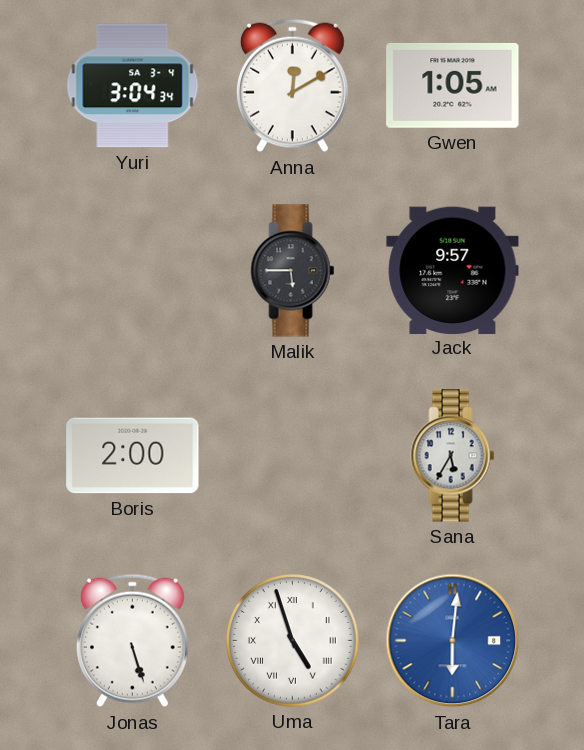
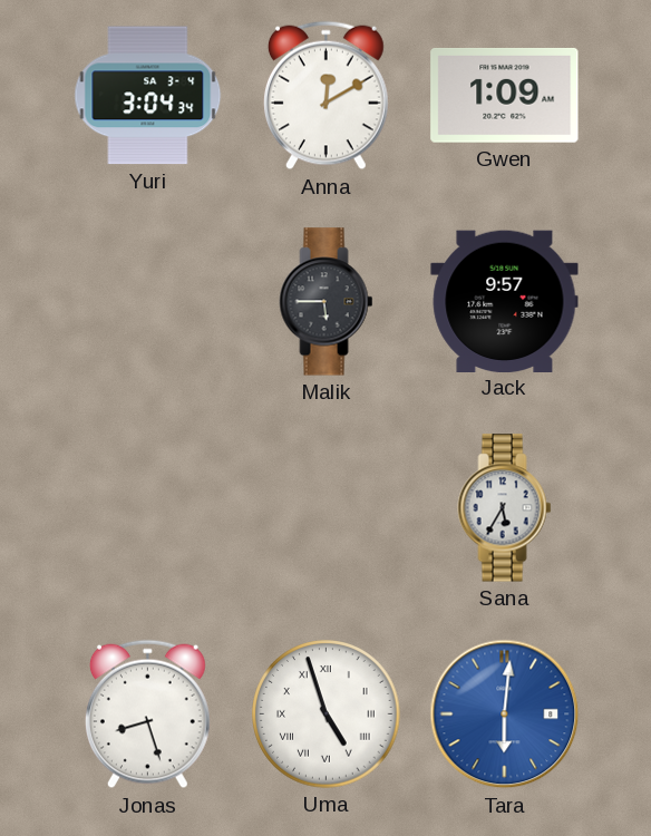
Gwen: 1:05 -> 1:09
Boris: 2:00 -> none
Jonas: 5:27 -> 8:27
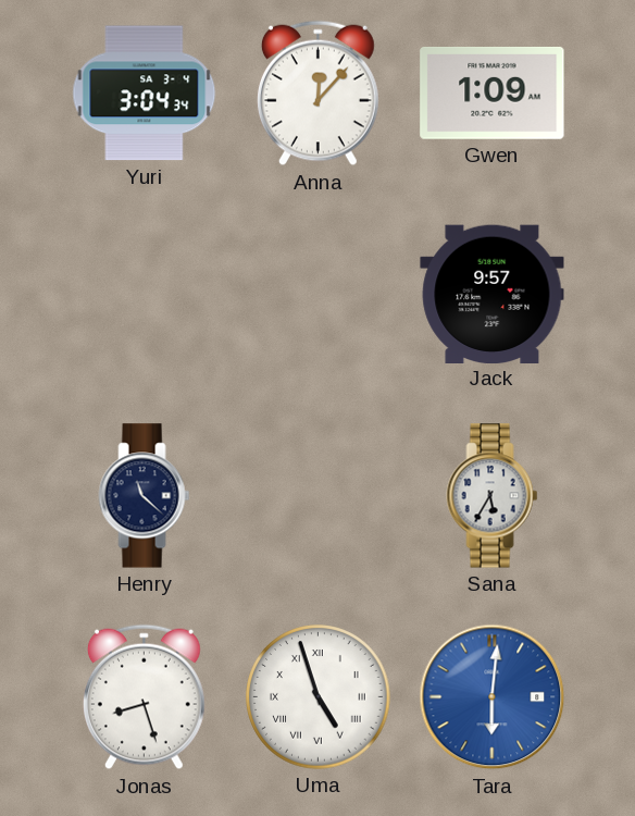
Anna: 12:10 -> 12:07
Malik: 5:45 -> none
Henry: none -> 11:22
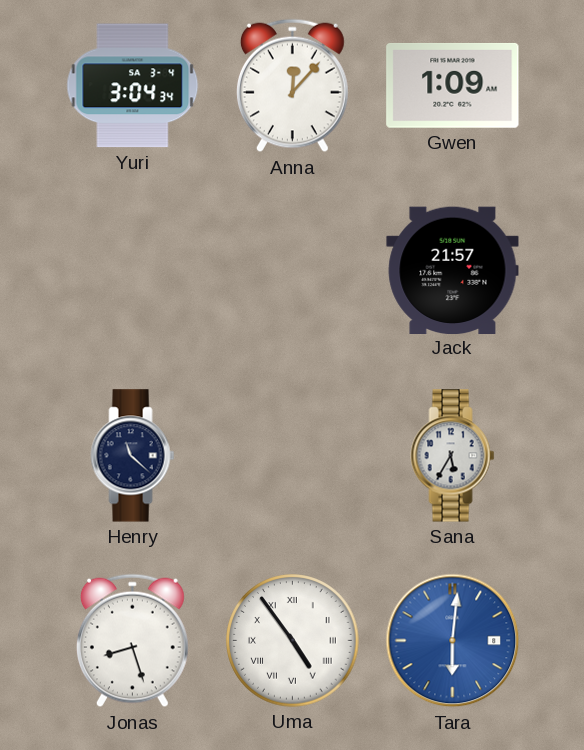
Jack: 9:57 -> 21:57
Uma: 4:57 -> 4:54
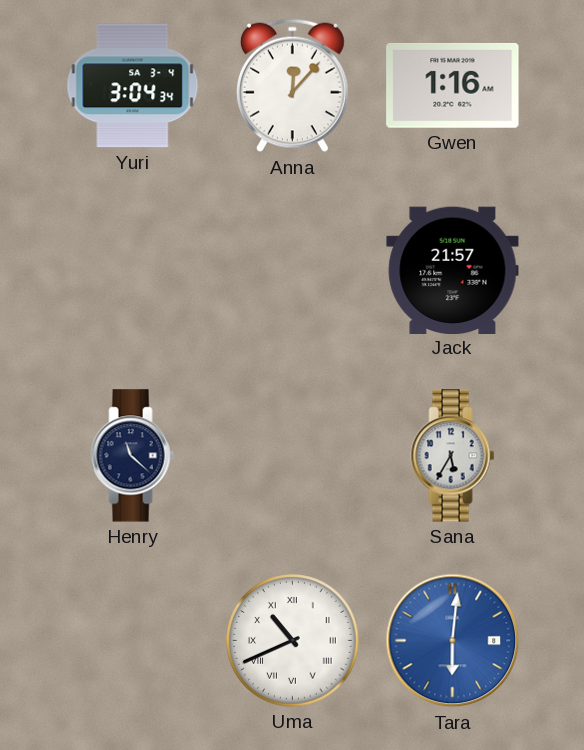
Gwen: 1:09 -> 1:16
Jonas: 8:27 -> none
Uma: 4:54 -> 10:41
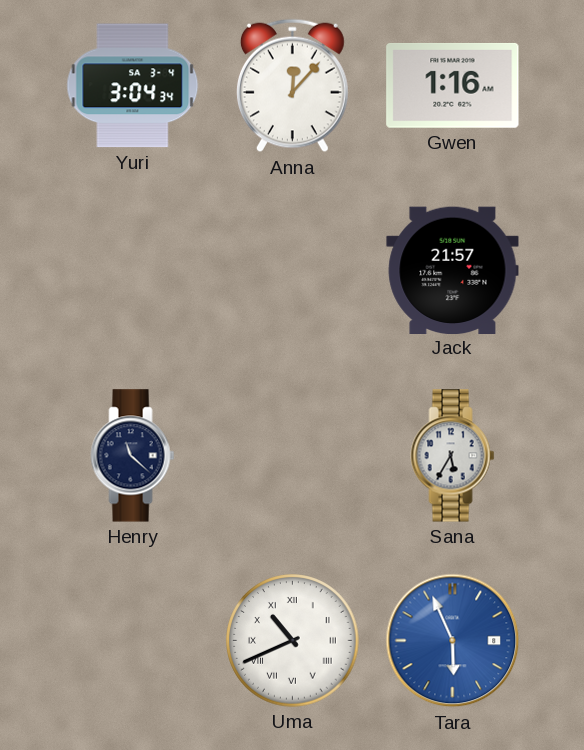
Tara: 6:01 -> 5:56
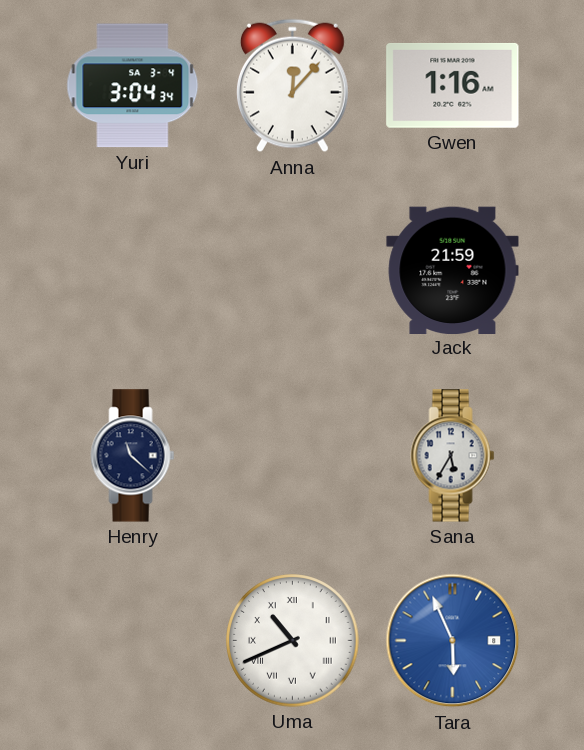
Jack: 21:57 -> 21:59
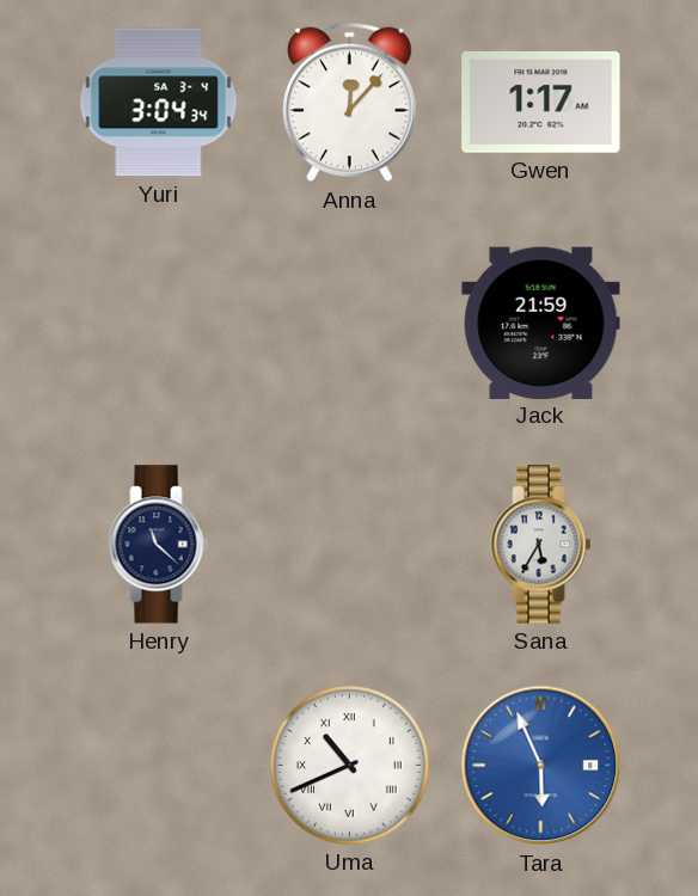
Gwen: 1:16 -> 1:17
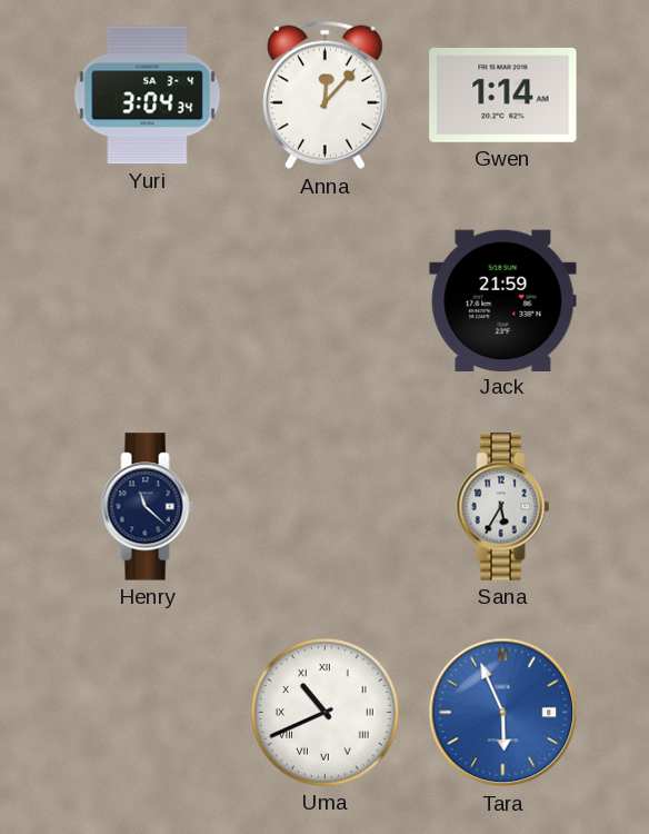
Gwen: 1:17 -> 1:14
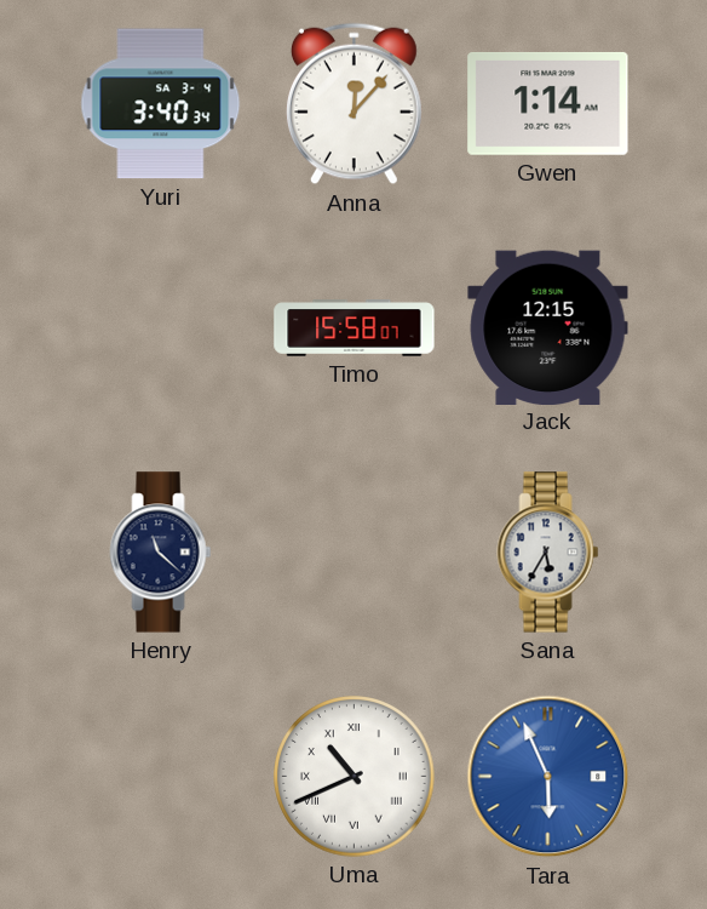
Yuri: 3:04 -> 3:40
Timo: none -> 15:58
Jack: 21:59 -> 12:15
